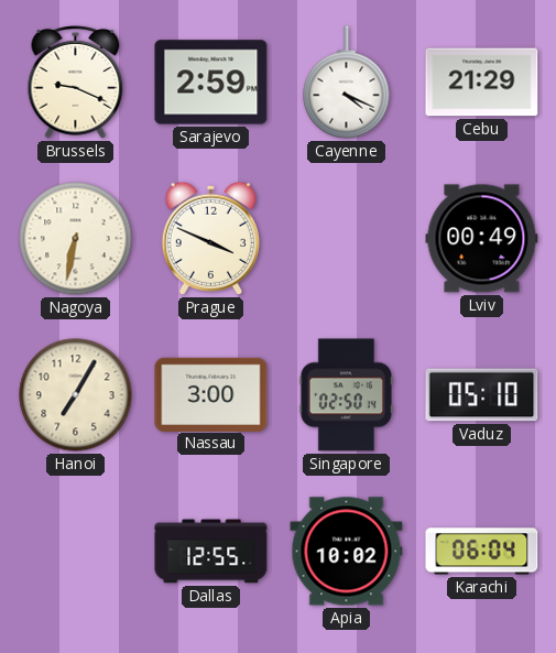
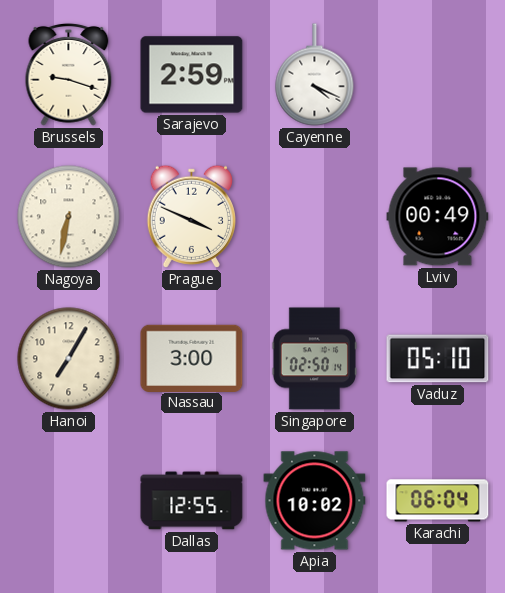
Brussels: 9:19 -> 9:18
Cebu: 21:29 -> none
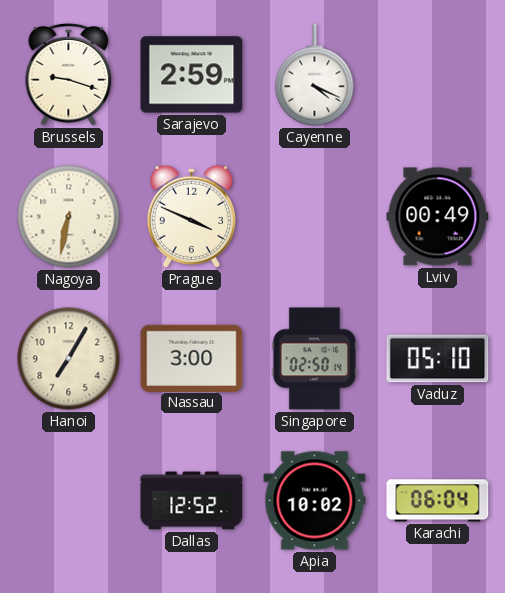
Dallas: 12:55 -> 12:52
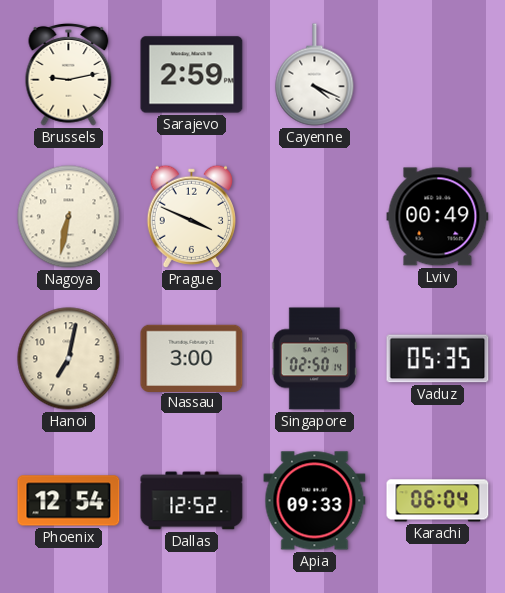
Brussels: 9:18 -> 9:13
Hanoi: 7:05 -> 7:02
Vaduz: 05:10 -> 05:35
Phoenix: none -> 12:54
Apia: 10:02 -> 09:33
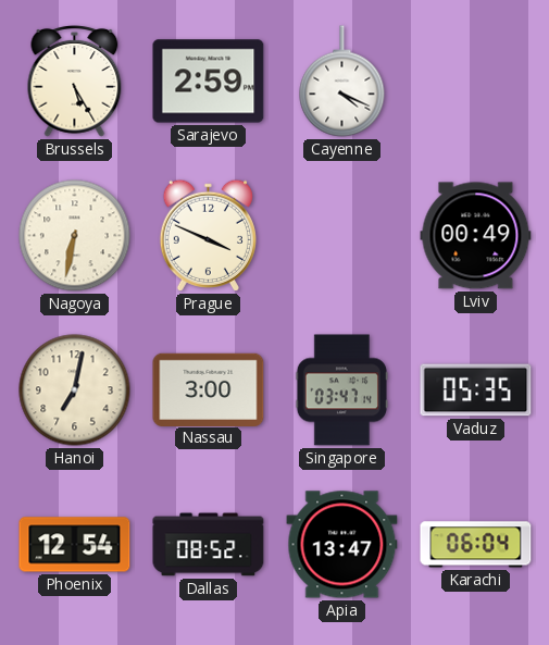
Brussels: 9:13 -> 5:25
Singapore: 02:50 -> 03:47
Dallas: 12:52 -> 08:52
Apia: 09:33 -> 13:47
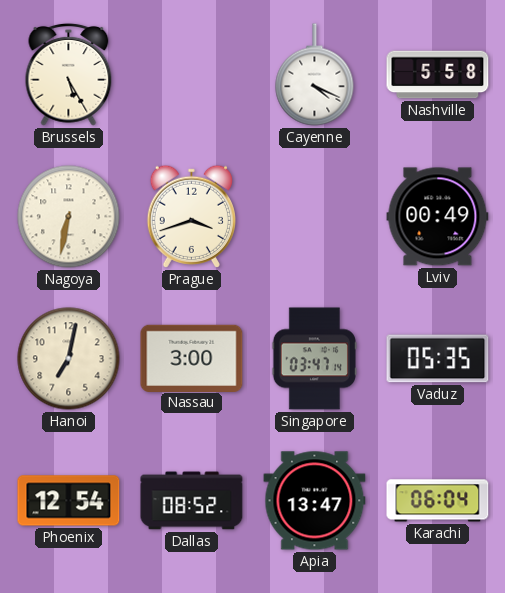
Sarajevo: 2:59 -> none
Nashville: none -> 5:58
Prague: 3:49 -> 3:42
